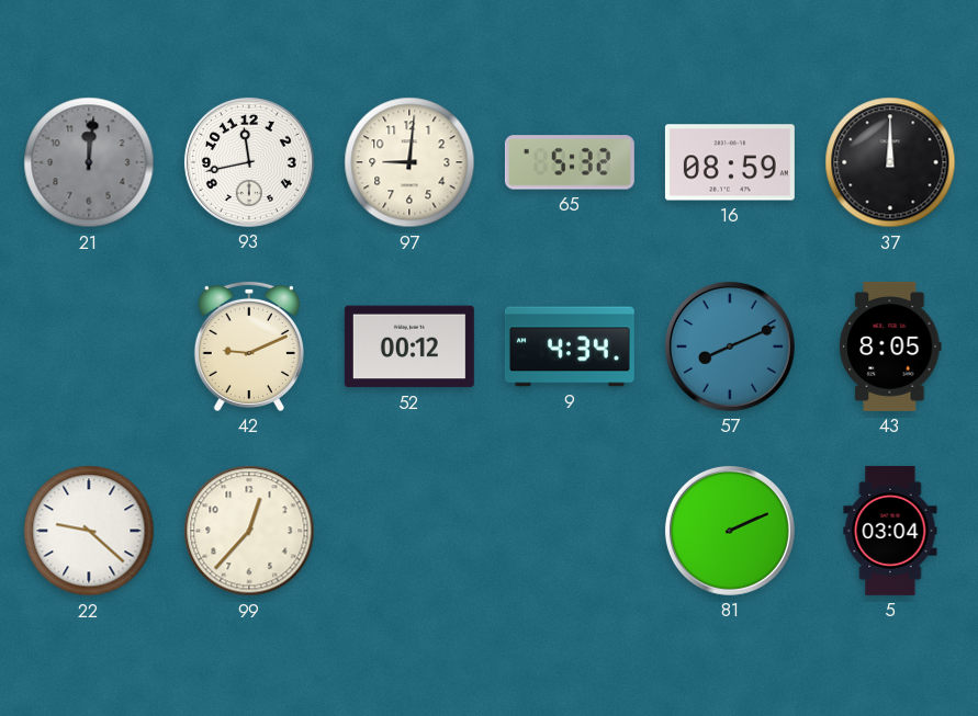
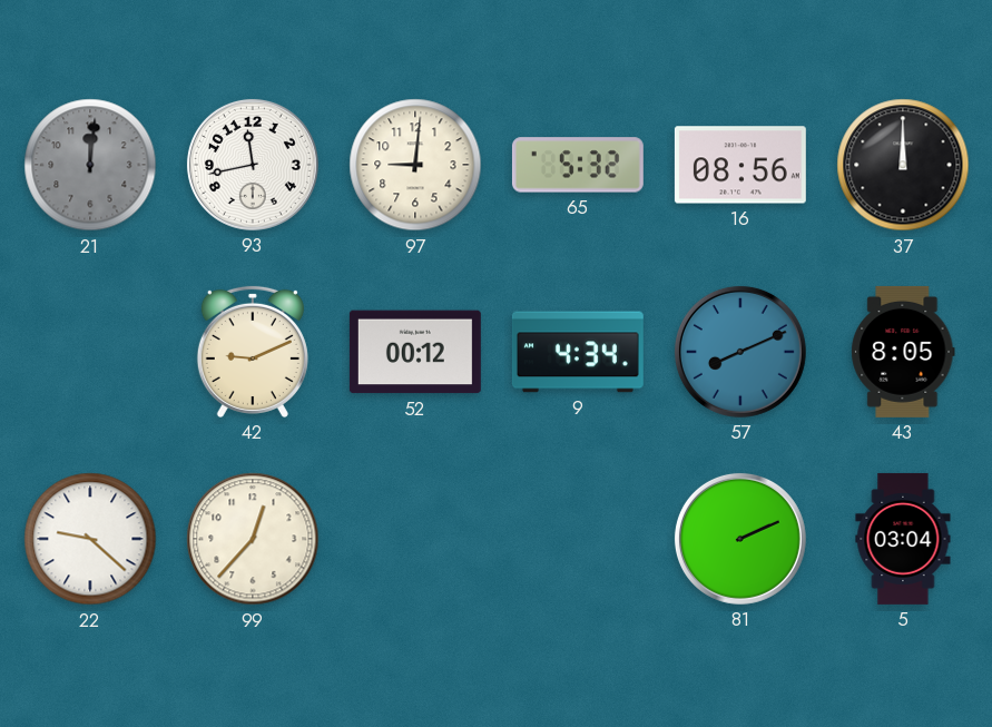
16: 08:59 -> 08:56
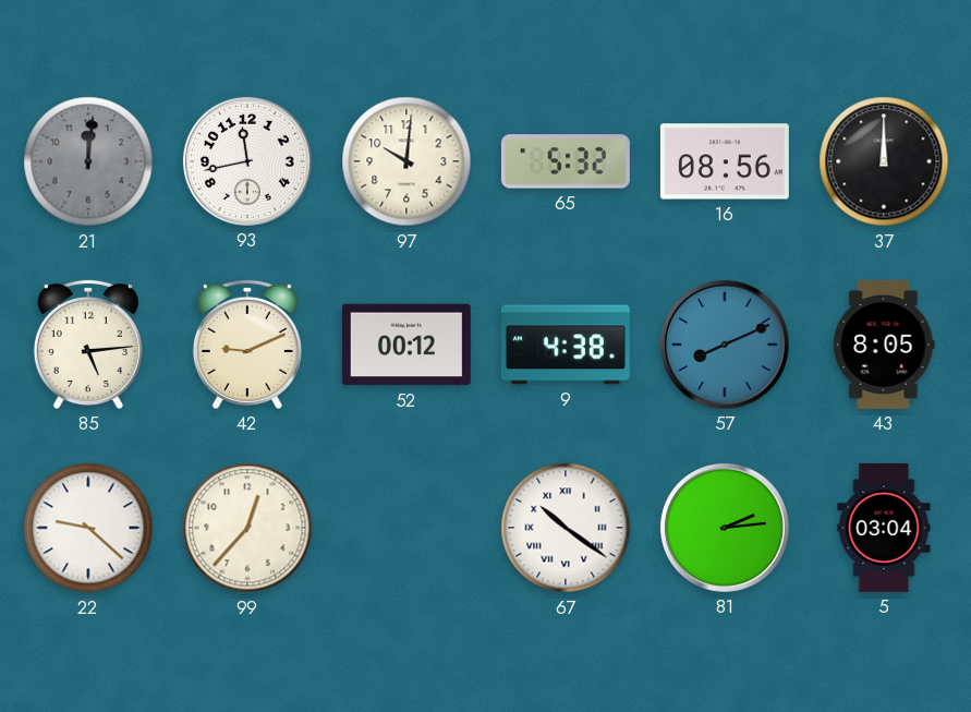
97: 9:01 -> 10:01
85: none -> 5:14
9: 4:34 -> 4:38
67: none -> 10:21
81: 2:11 -> 2:14
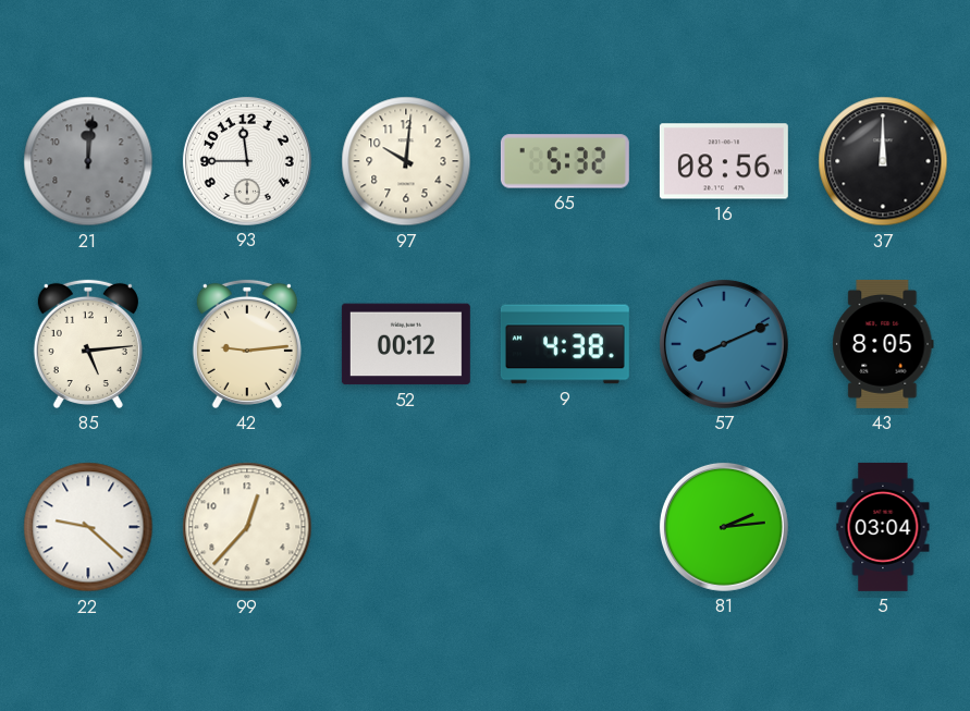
93: 11:43 -> 11:45
42: 9:11 -> 9:14
67: 10:21 -> none
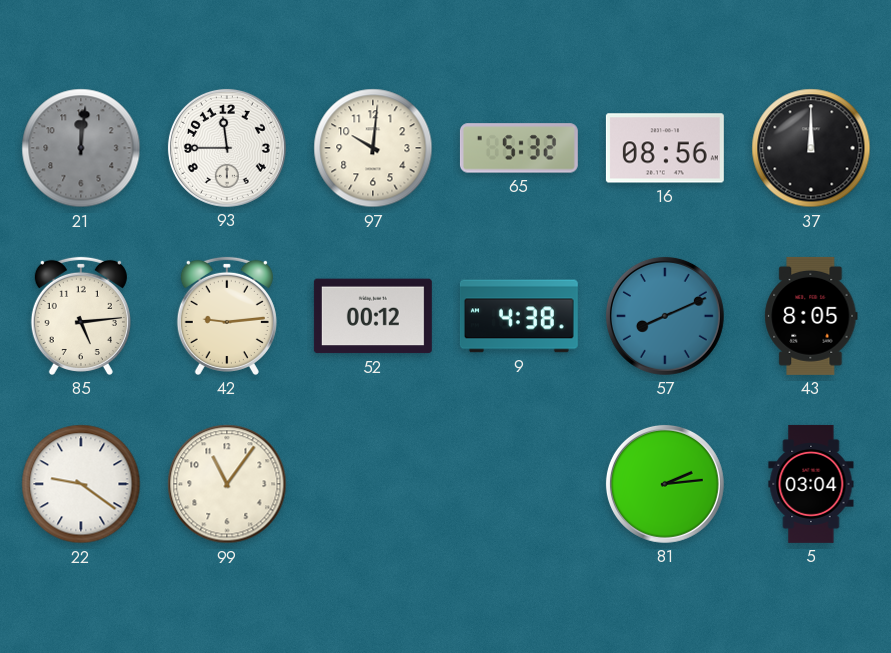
22: 9:22 -> 9:21
99: 12:37 -> 11:06
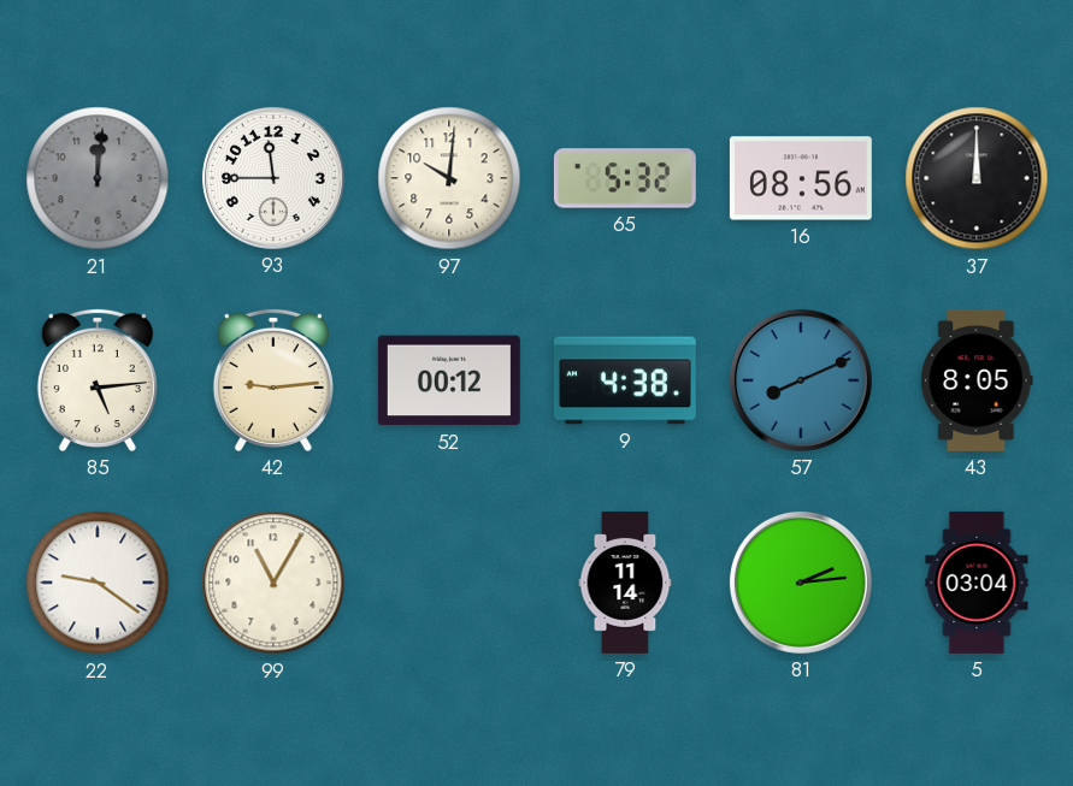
99: 11:06 -> 11:05
79: none -> 11:14
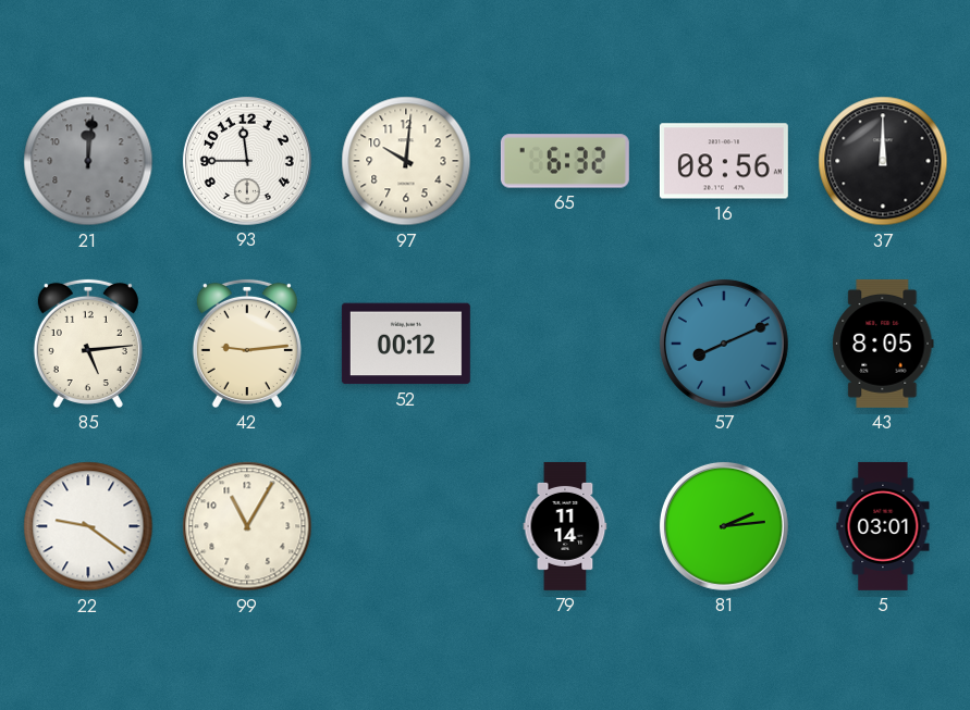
65: 5:32 -> 6:32
9: 4:38 -> none
5: 03:04 -> 03:01
